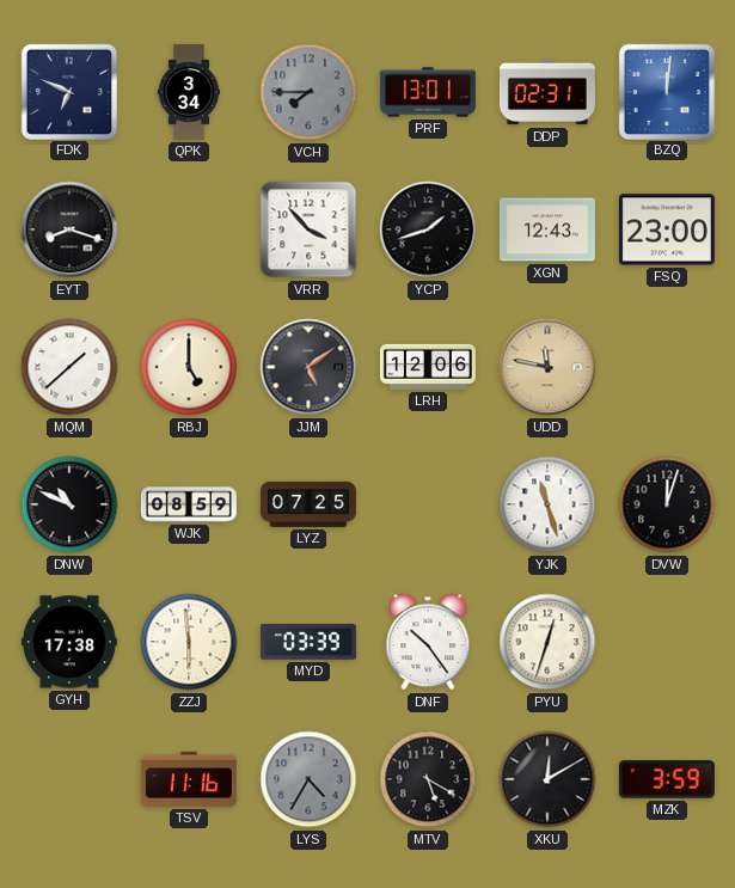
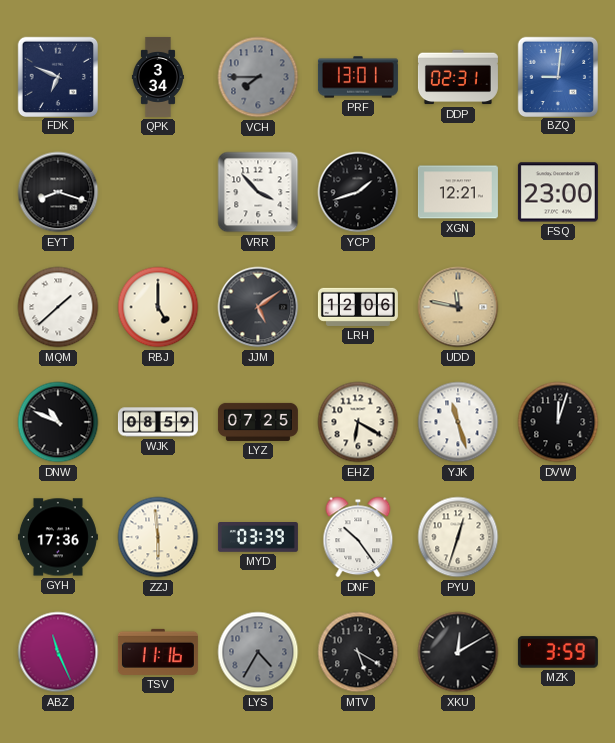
BZQ: 12:01 -> 9:01
XGN: 12:43 -> 12:21
EHZ: none -> 6:20
GYH: 17:38 -> 17:36
ABZ: none -> 11:26
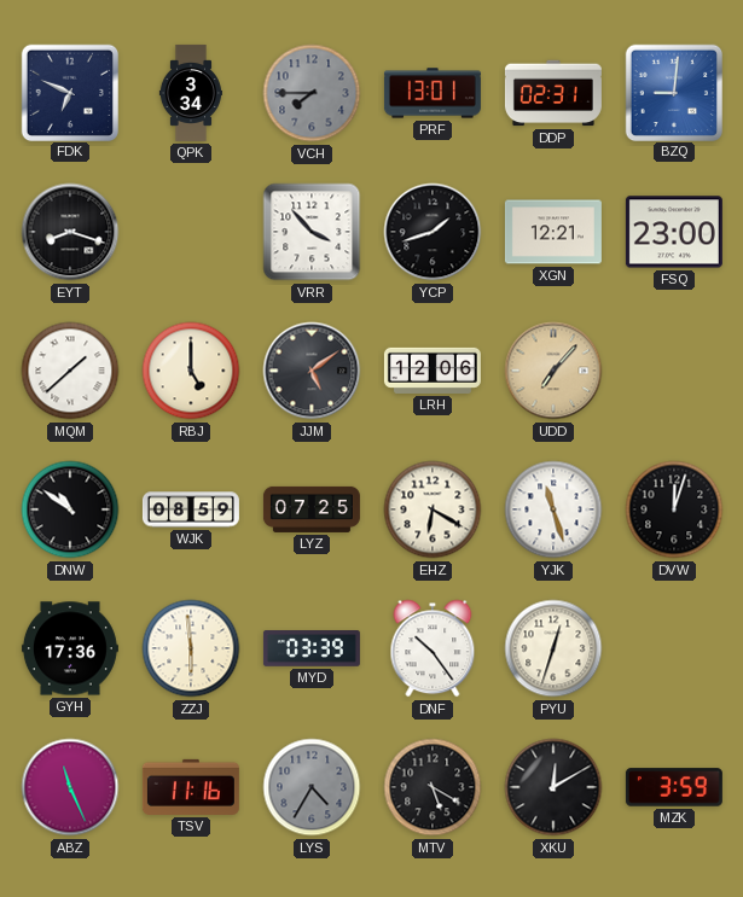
UDD: 11:47 -> 7:07
DNW: 10:49 -> 10:51
